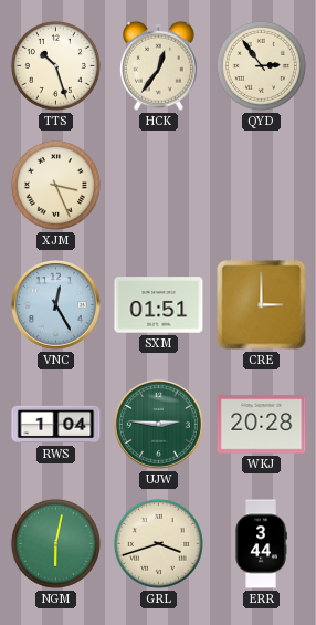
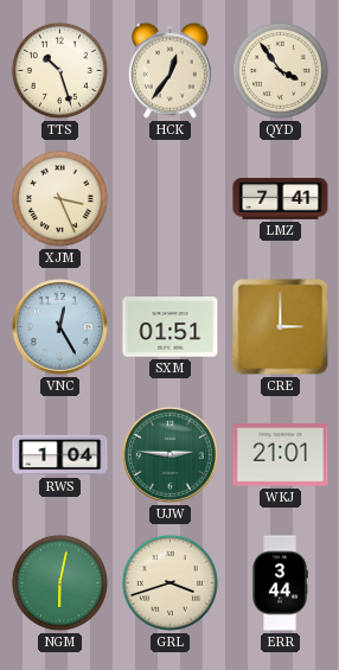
QYD: 2:54 -> 3:54
LMZ: none -> 7:41
WKJ: 20:28 -> 21:01
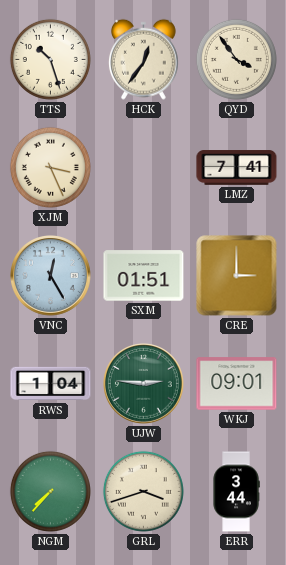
WKJ: 21:01 -> 09:01
NGM: 6:02 -> 7:37
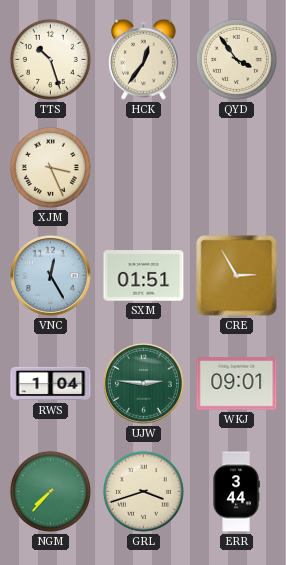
LMZ: 7:41 -> none
CRE: 3:00 -> 2:55
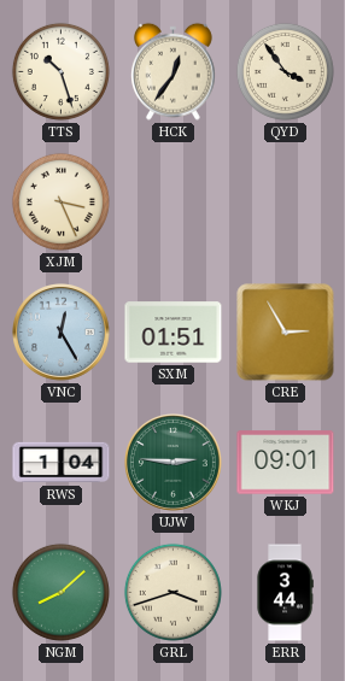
NGM: 7:37 -> 8:08
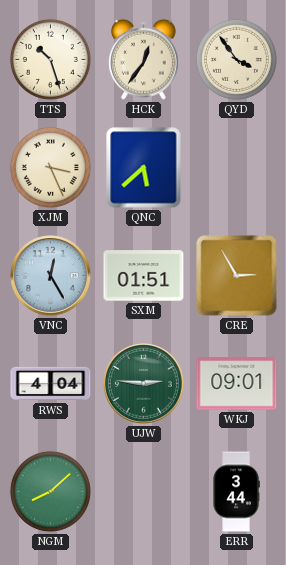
QNC: none -> 5:38
RWS: 1:04 -> 4:04
GRL: 3:42 -> none
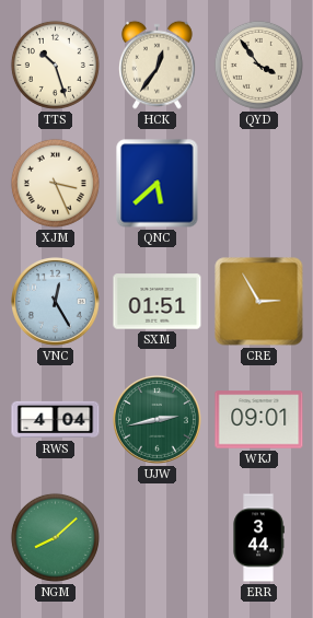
UJW: 2:46 -> 2:43
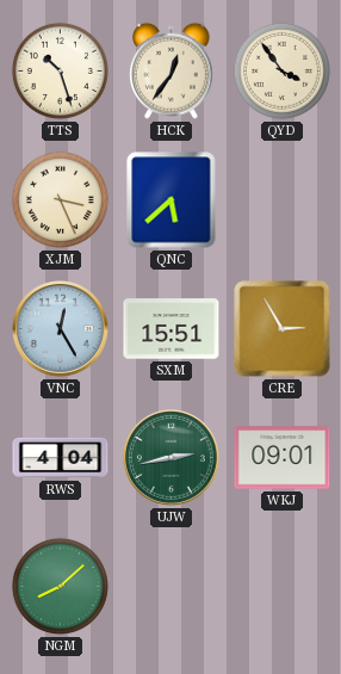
SXM: 01:51 -> 15:51
ERR: 3:44 -> none
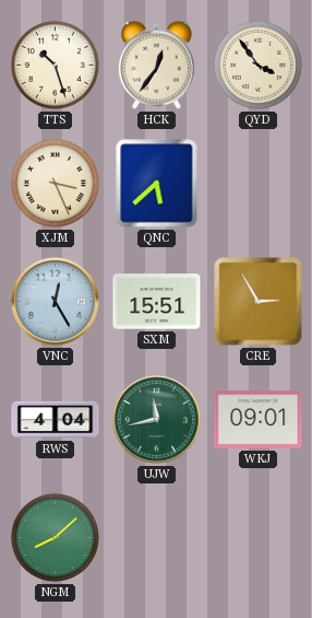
UJW: 2:43 -> 11:43
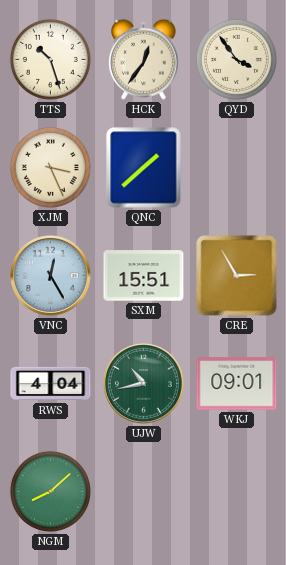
QNC: 5:38 -> 1:38
UJW: 11:43 -> 10:43
